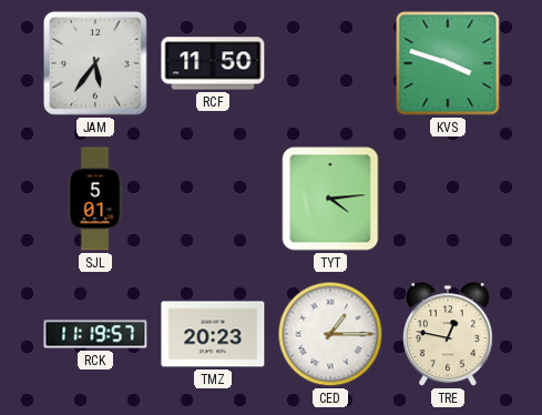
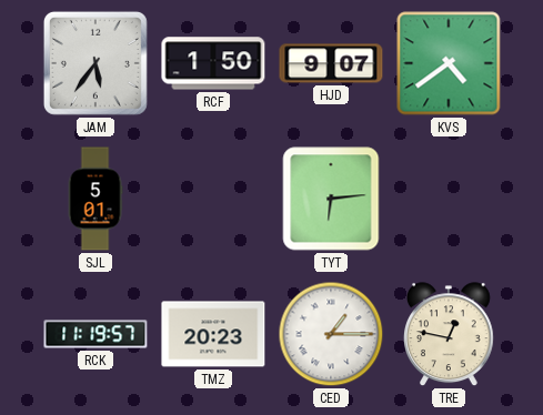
RCF: 11:50 -> 1:50
HJD: none -> 9:07
KVS: 3:48 -> 4:39
TYT: 4:14 -> 6:14
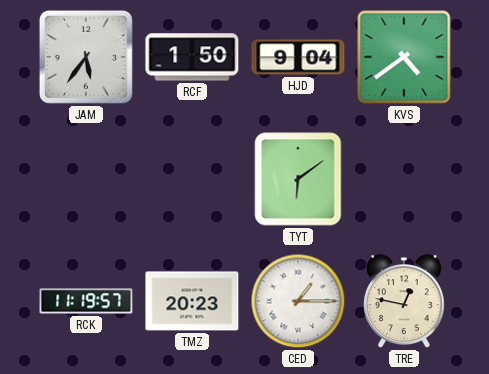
HJD: 9:07 -> 9:04
SJL: 5:01 -> none
TYT: 6:14 -> 6:09
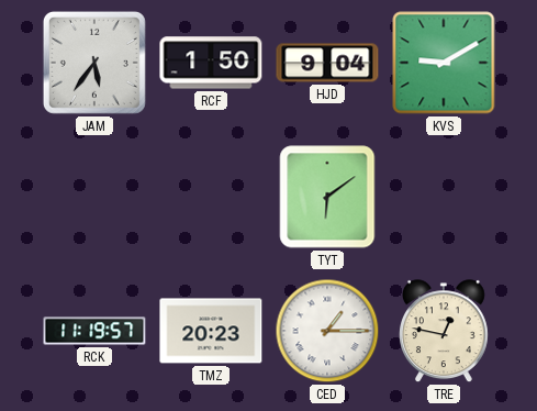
KVS: 4:39 -> 9:10
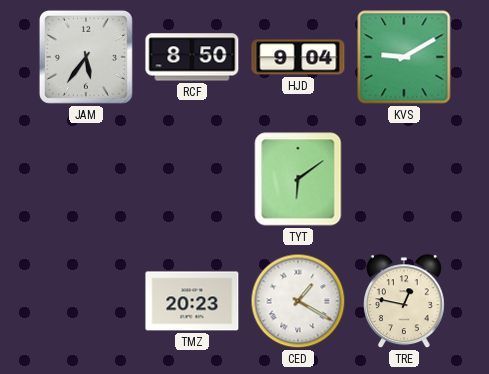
RCF: 1:50 -> 8:50
RCK: 11:19 -> none
CED: 1:15 -> 1:20
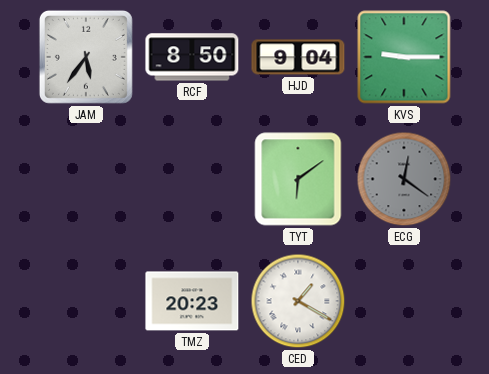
KVS: 9:10 -> 9:15
ECG: none -> 12:21
TRE: 12:47 -> none
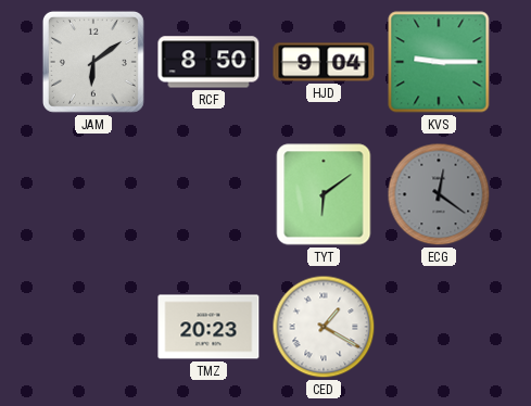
JAM: 5:36 -> 6:09
